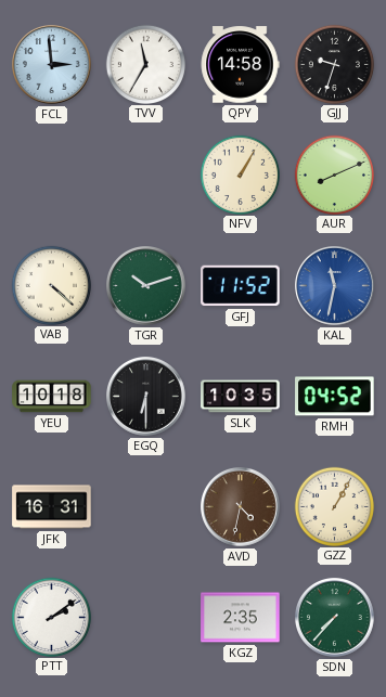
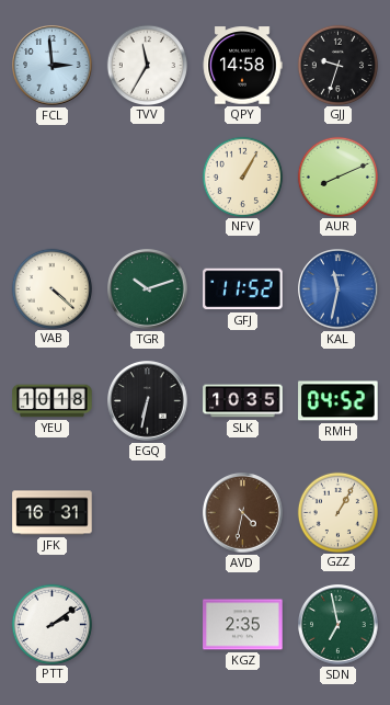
EGQ: 6:30 -> 6:32
SDN: 7:37 -> 6:58
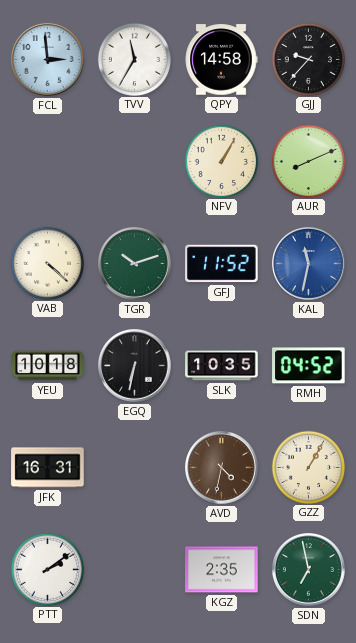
GJJ: 9:33 -> 9:37
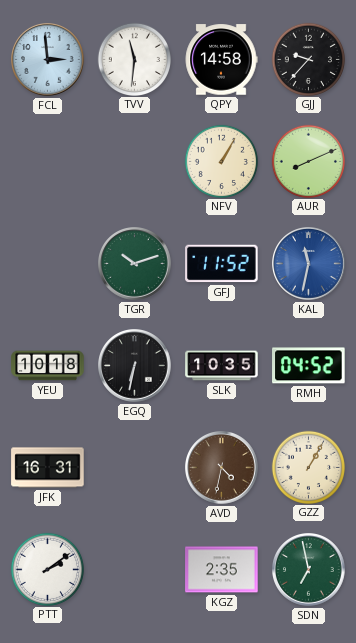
TVV: 11:35 -> 11:31
VAB: 4:22 -> none
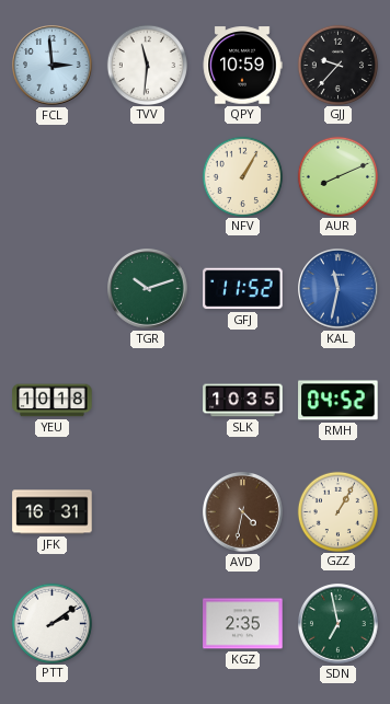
QPY: 14:58 -> 10:59
EGQ: 6:32 -> none
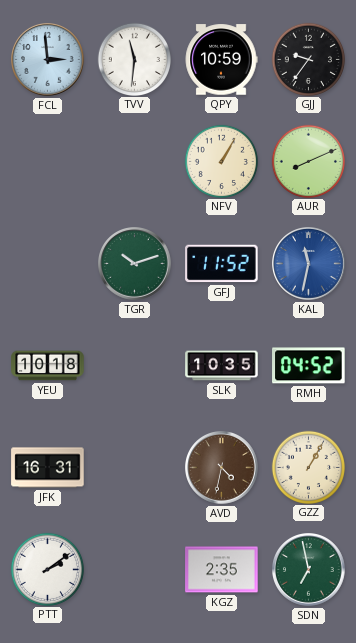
GJJ: 9:37 -> 9:36
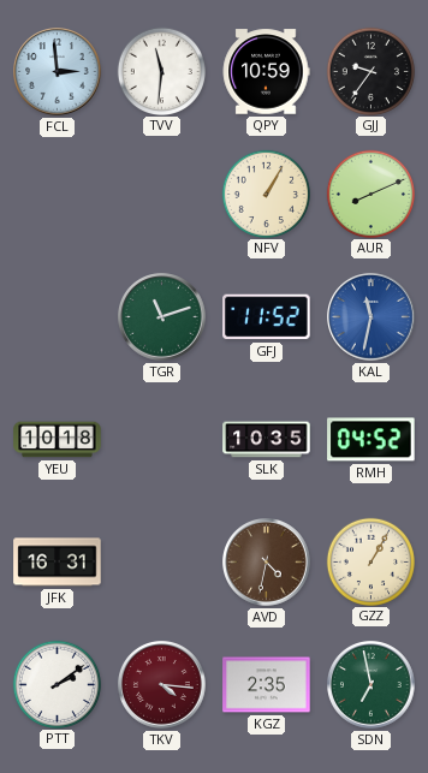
TGR: 10:12 -> 11:12
TKV: none -> 4:16
